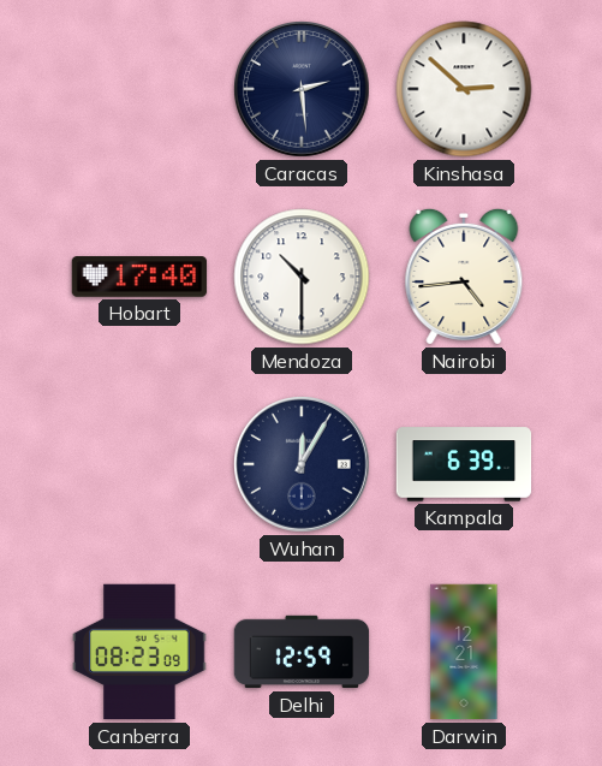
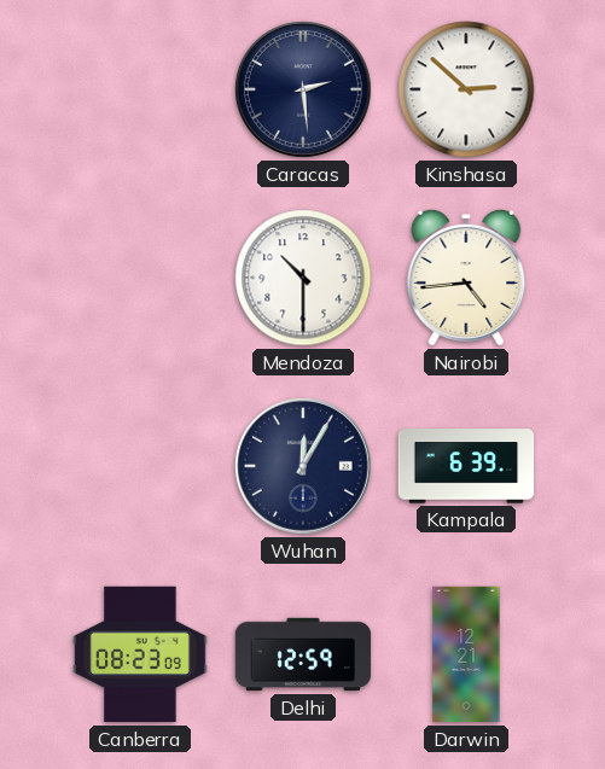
Hobart: 17:40 -> none
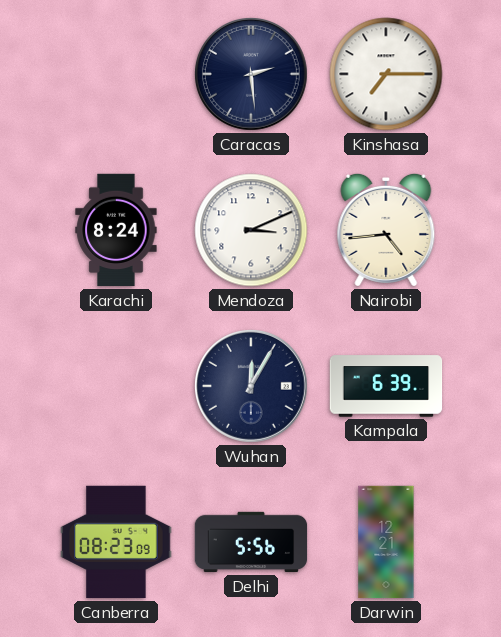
Kinshasa: 2:52 -> 7:15
Karachi: none -> 8:24
Mendoza: 10:30 -> 3:11
Delhi: 12:59 -> 5:56
